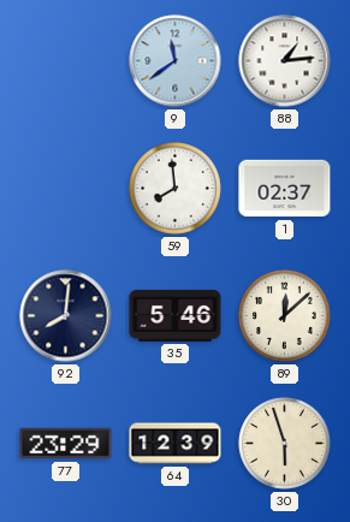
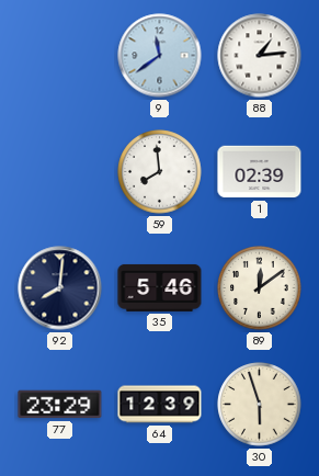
1: 02:37 -> 02:39
89: 12:08 -> 12:09
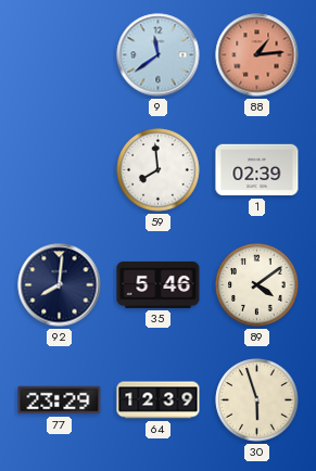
88 dial: white -> salmon
89: 12:09 -> 4:09
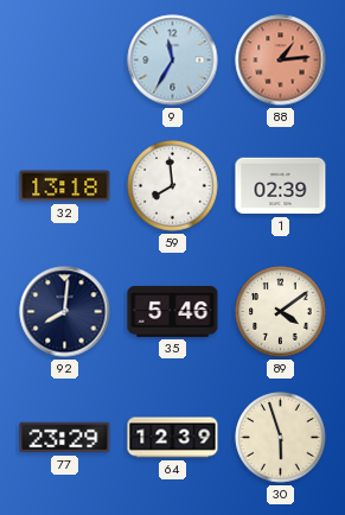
9: 11:39 -> 11:35
32: none -> 13:18
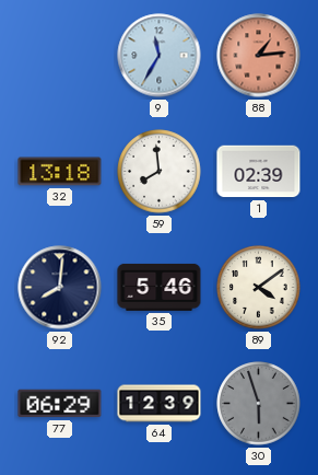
77: 23:29 -> 06:29
30 dial: cream -> grey
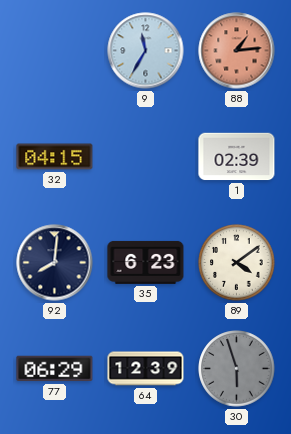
32: 13:18 -> 04:15
59: 7:59 -> none
35: 5:46 -> 6:23
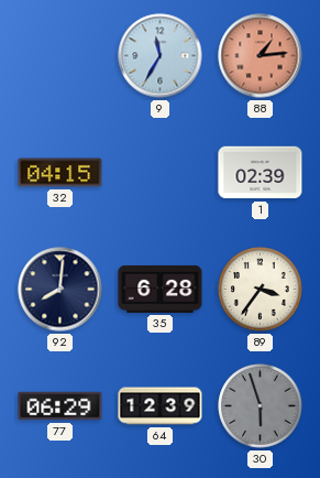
35: 6:23 -> 6:28
89: 4:09 -> 3:36
